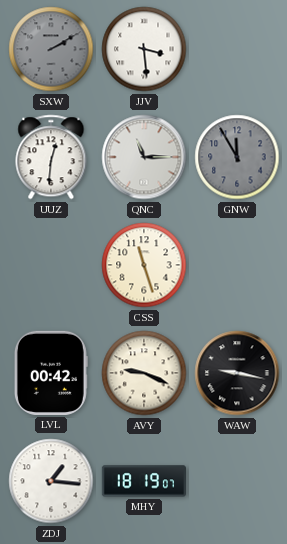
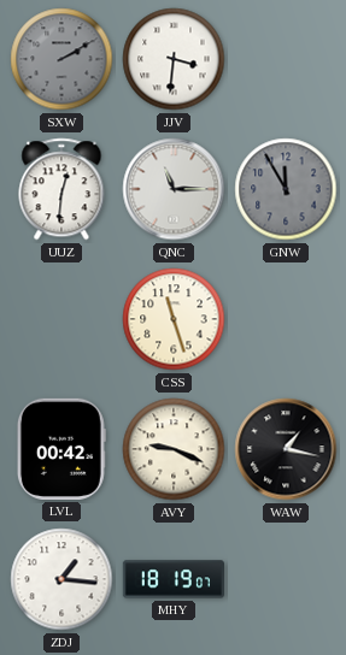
JJV: 3:29 -> 3:31
WAW: 9:17 -> 1:17
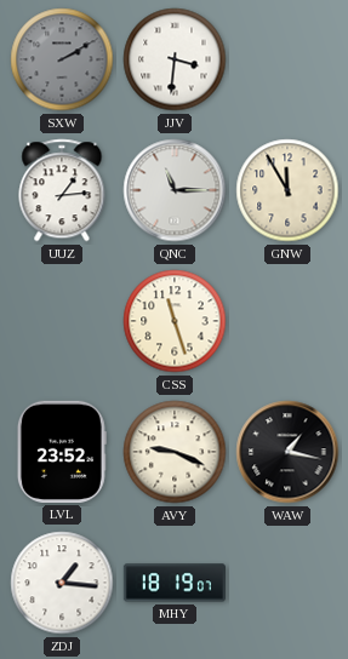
UUZ: 12:31 -> 1:14
GNW dial: grey -> cream
LVL: 00:42 -> 23:52
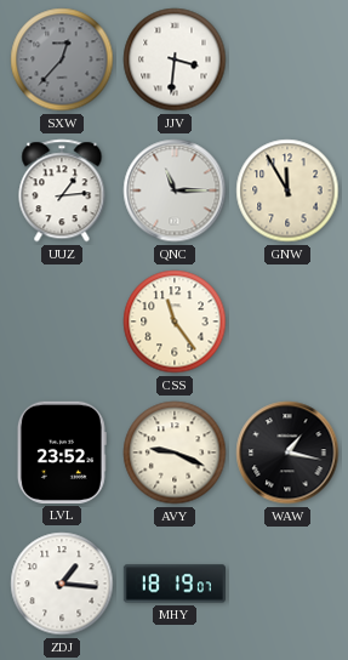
SXW: 2:10 -> 12:37
CSS: 11:27 -> 11:24
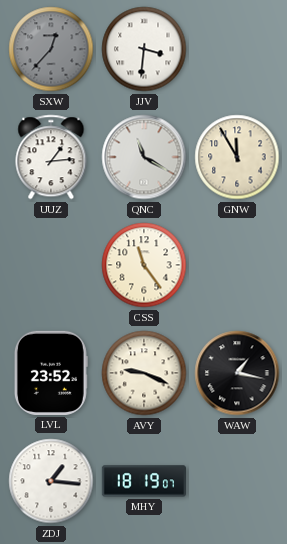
QNC: 11:15 -> 11:20
